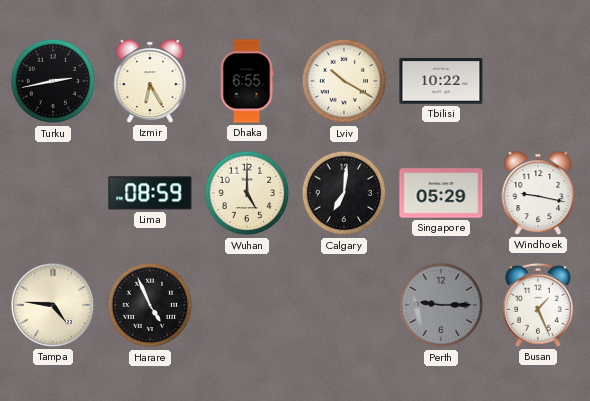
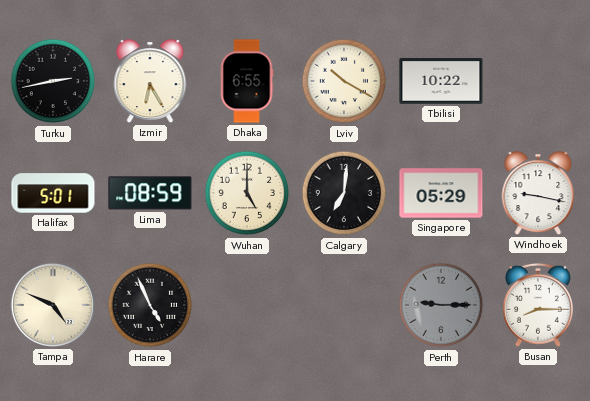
Halifax: none -> 5:01
Tampa: 4:46 -> 4:49
Busan: 1:26 -> 8:15
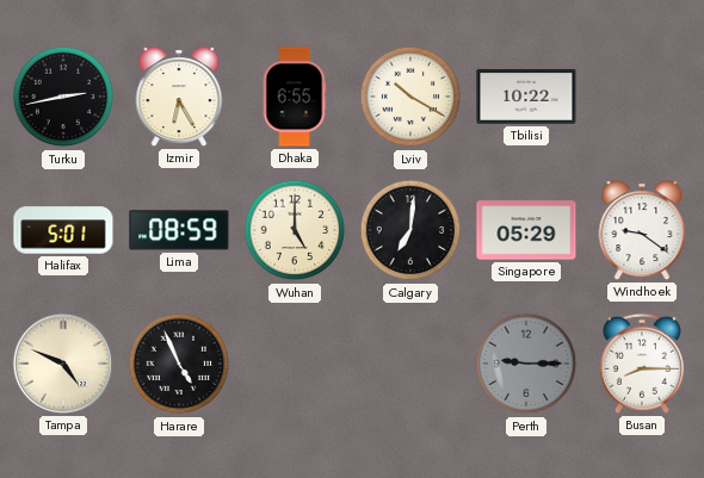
Windhoek: 9:17 -> 9:21
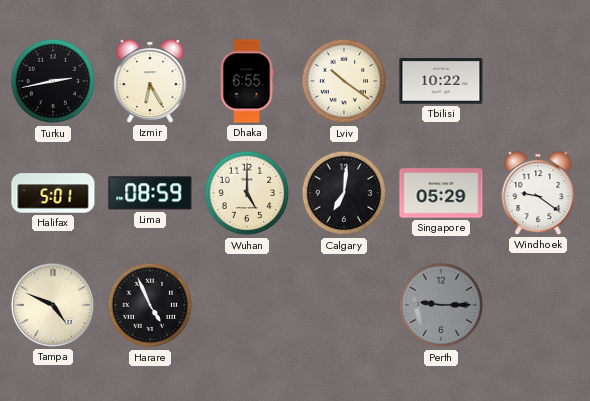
Lviv: 10:20 -> 10:21
Busan: 8:15 -> none
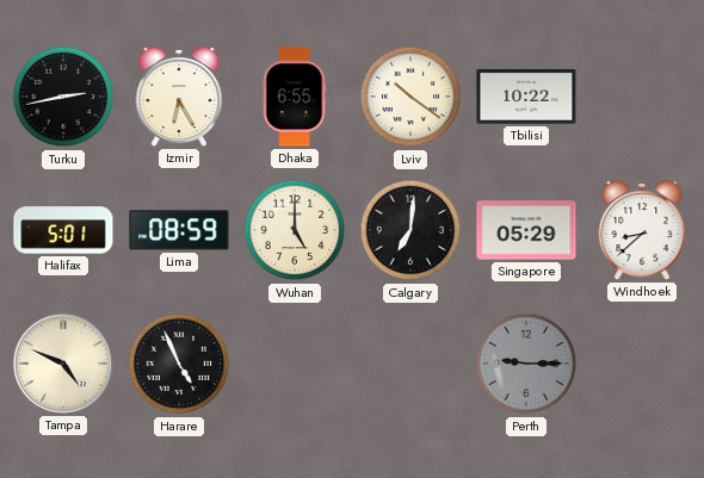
Windhoek: 9:21 -> 8:38
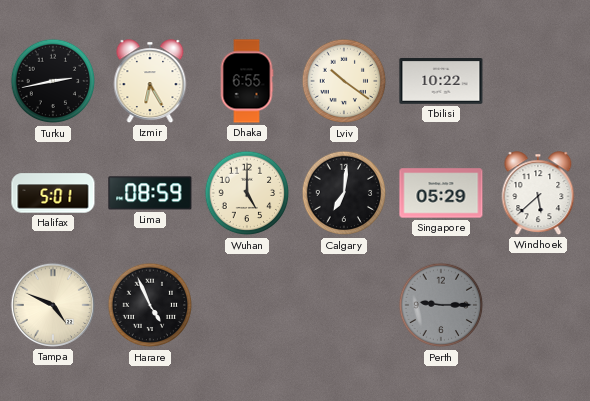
Windhoek: 8:38 -> 5:38
